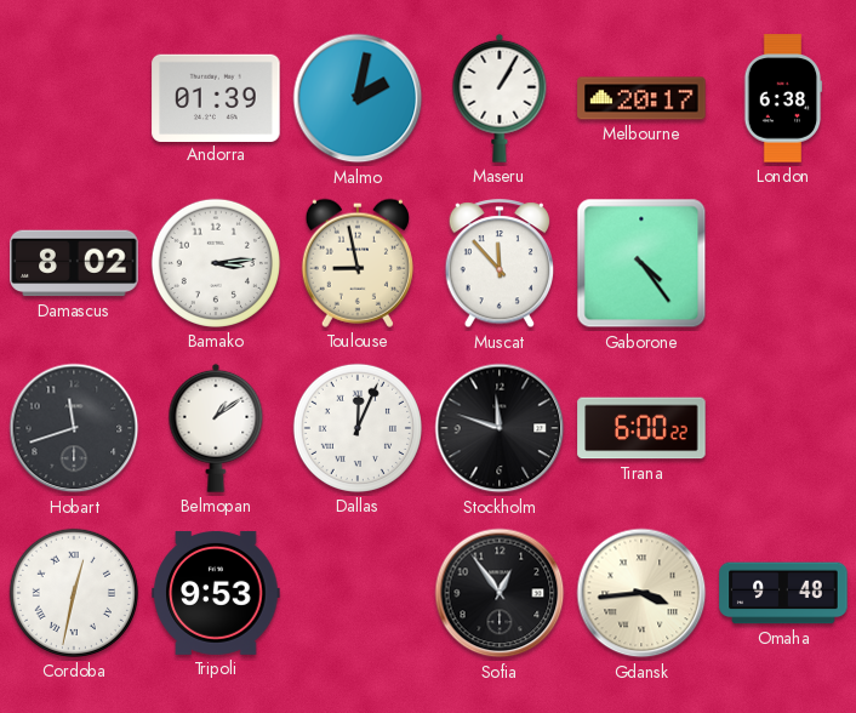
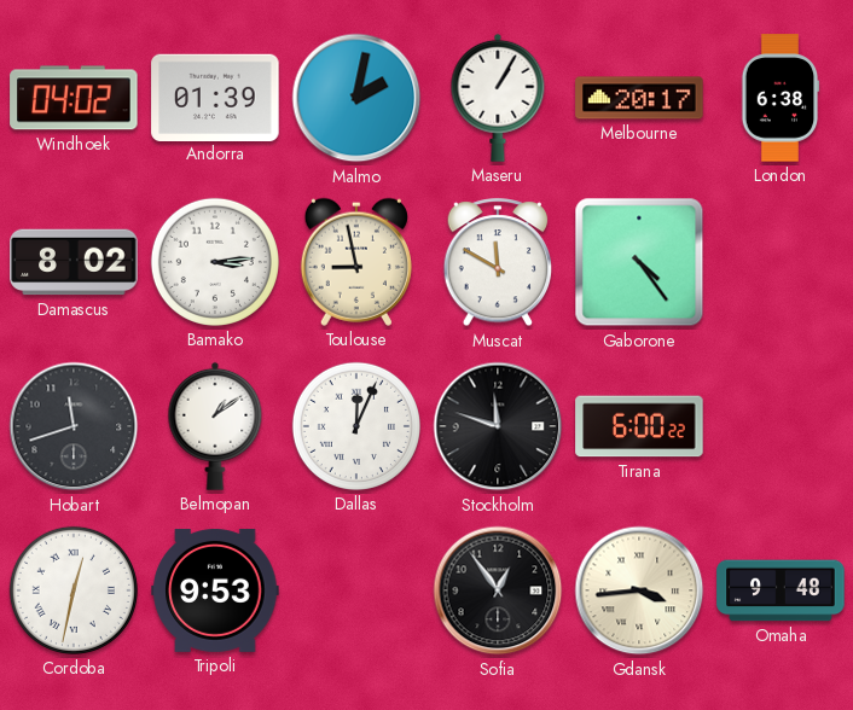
Windhoek: none -> 04:02
Muscat: 11:53 -> 11:50
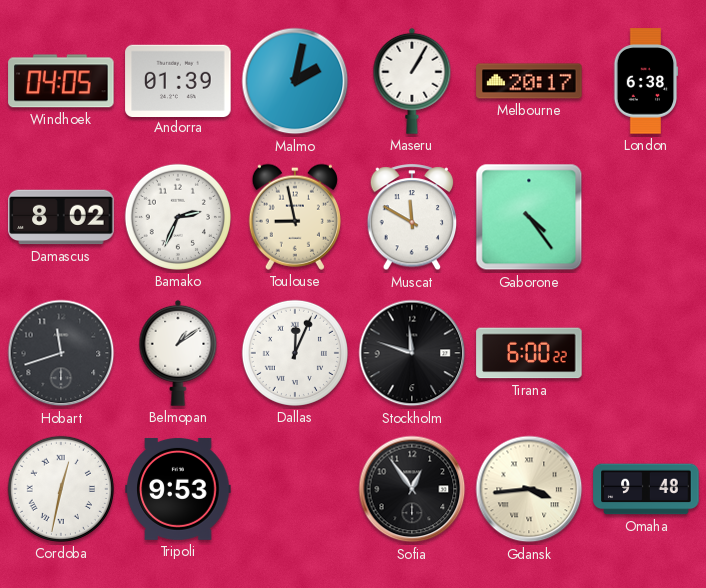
Windhoek: 04:02 -> 04:05
Bamako: 3:14 -> 2:34
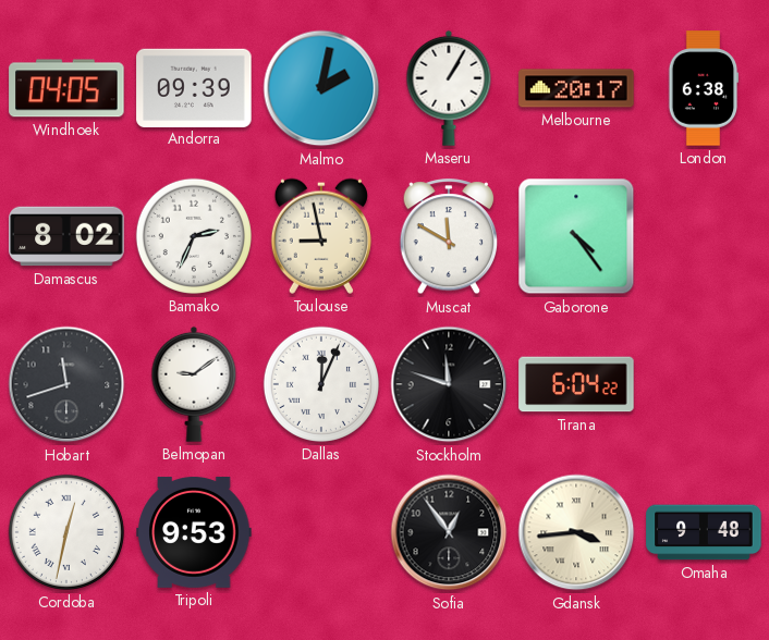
Andorra: 01:39 -> 09:39
Belmopan: 1:09 -> 9:09
Tirana: 6:00 -> 6:04
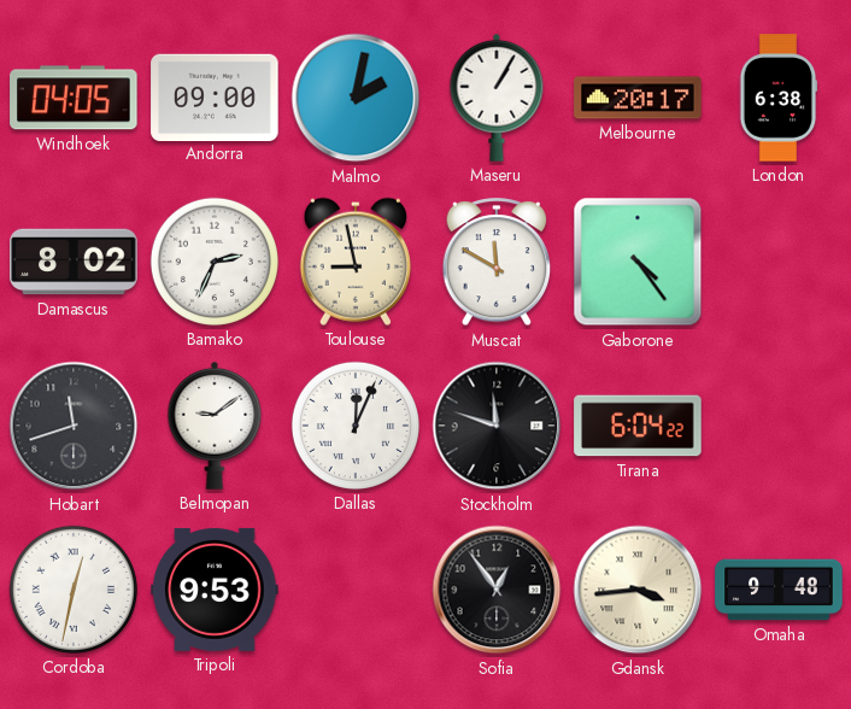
Andorra: 09:39 -> 09:00
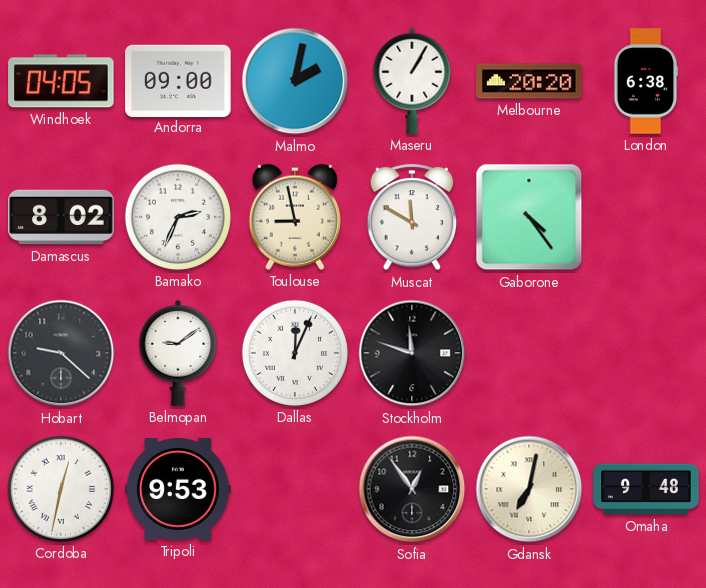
Melbourne: 20:17 -> 20:20
Hobart: 11:42 -> 9:22
Tirana: 6:04 -> none
Gdansk: 3:44 -> 7:02
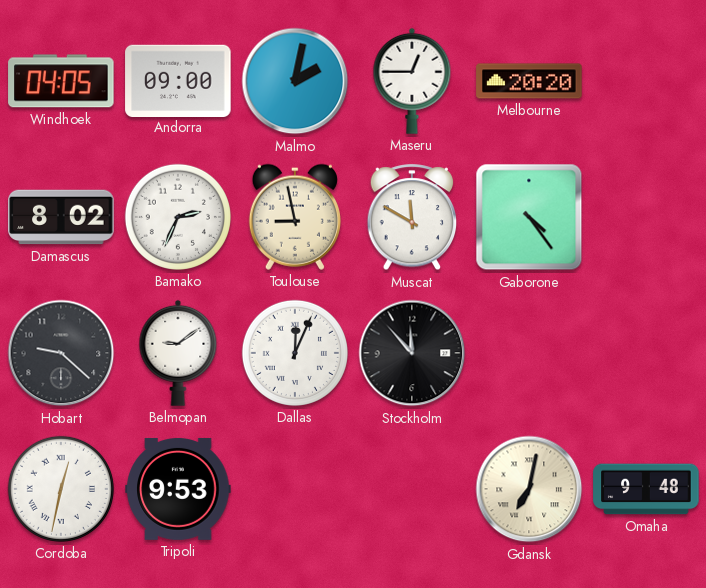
Maseru: 1:05 -> 12:45
London: 6:38 -> none
Stockholm: 11:48 -> 11:53
Sofia: 12:54 -> none
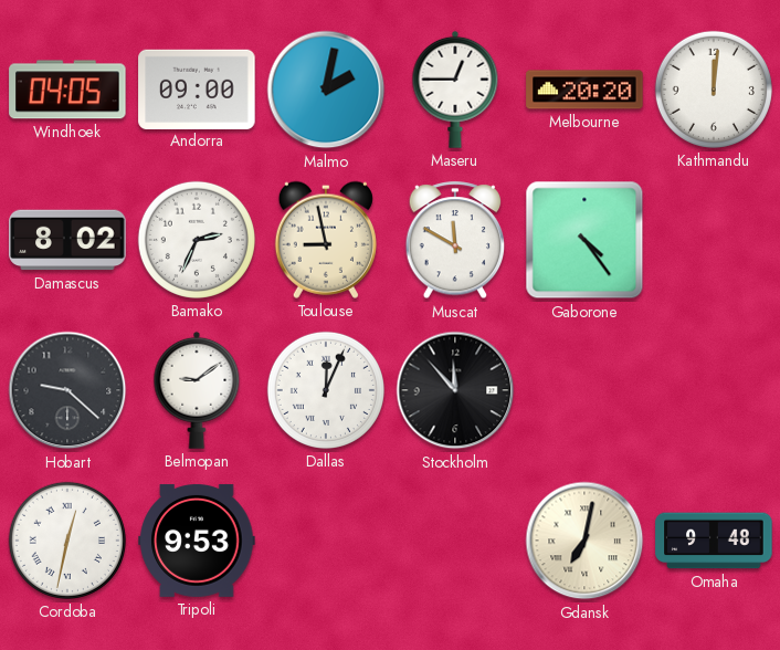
Kathmandu: none -> 12:01
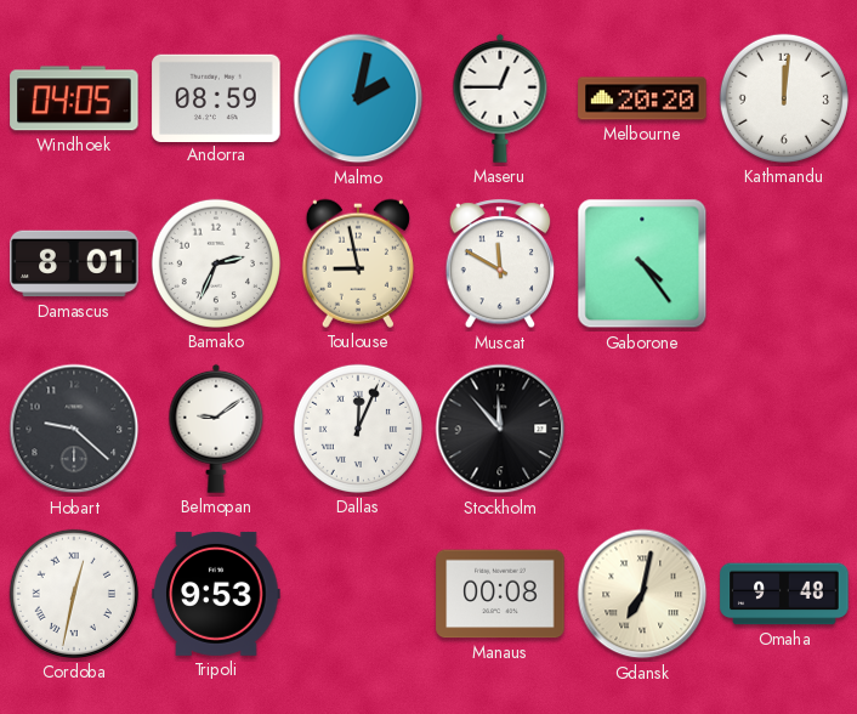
Andorra: 09:00 -> 08:59
Damascus: 8:02 -> 8:01
Manaus: none -> 00:08
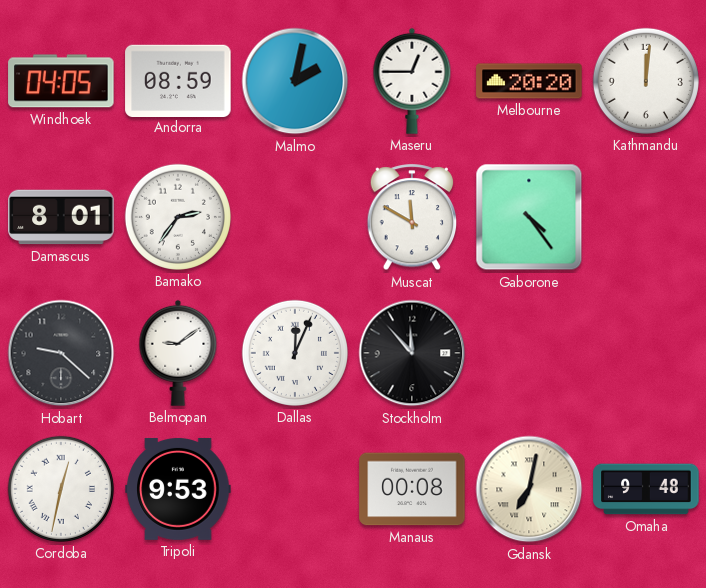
Bamako: 2:34 -> 2:36
Toulouse: 8:58 -> none
